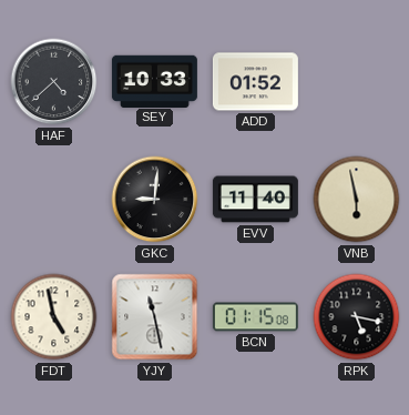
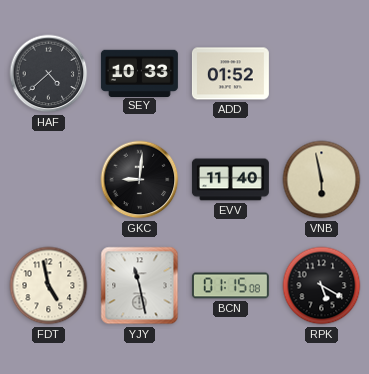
RPK: 5:17 -> 5:20
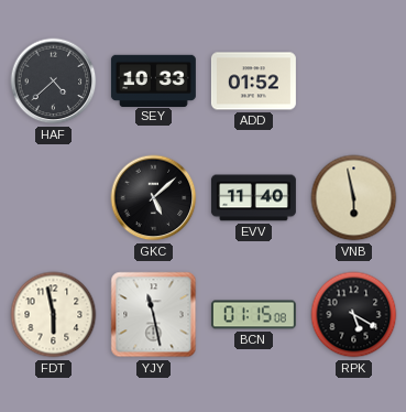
GKC: 9:01 -> 5:08
FDT: 4:58 -> 5:58
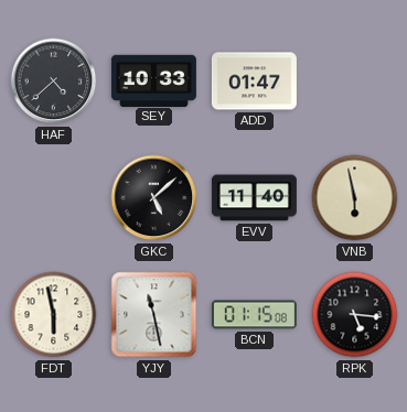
ADD: 01:52 -> 01:47
RPK: 5:20 -> 5:16
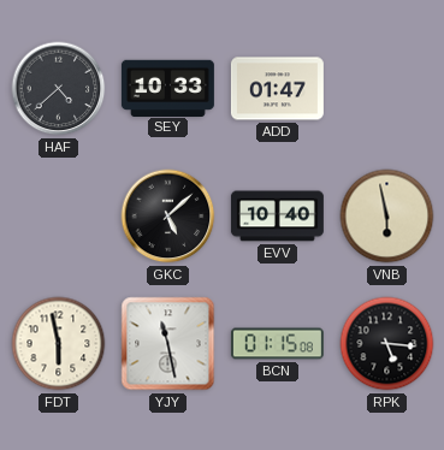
EVV: 11:40 -> 10:40
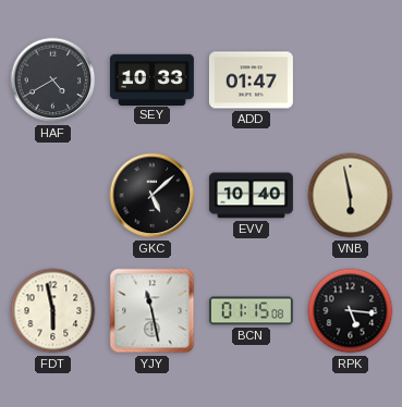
HAF: 4:38 -> 4:40
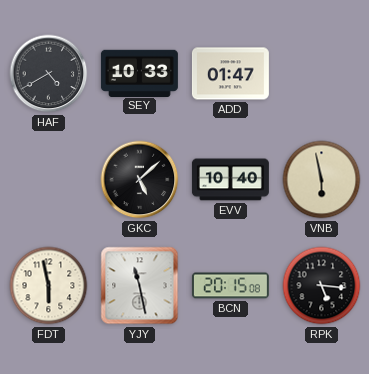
BCN: 01:15 -> 20:15
